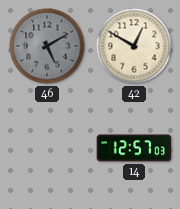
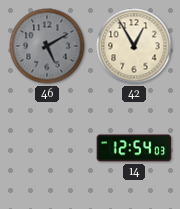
42: 12:50 -> 12:55
14: 12:57 -> 12:54
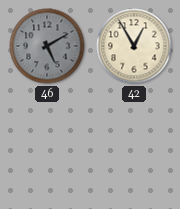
14: 12:54 -> none
